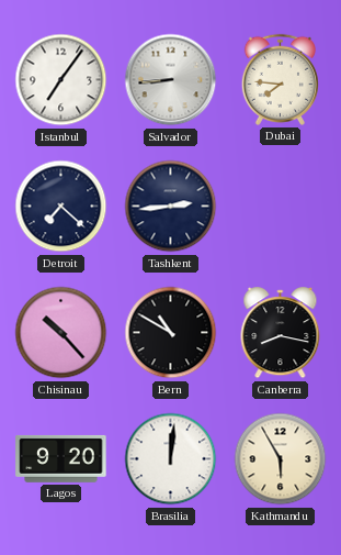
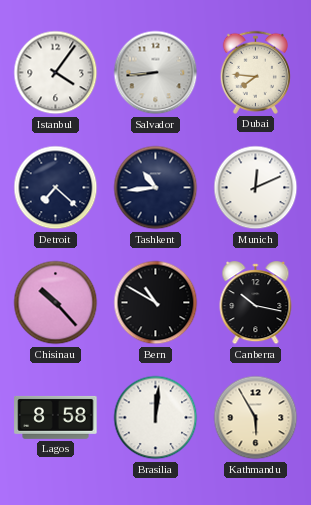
Istanbul: 7:06 -> 4:06
Tashkent: 2:44 -> 10:44
Munich: none -> 12:11
Canberra: 8:17 -> 10:17
Lagos: 9:20 -> 8:58
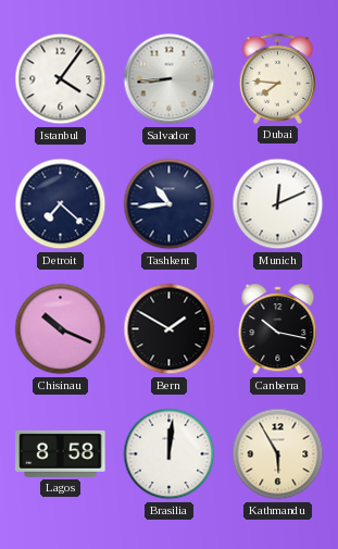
Chisinau: 10:23 -> 10:19
Bern: 10:50 -> 1:50
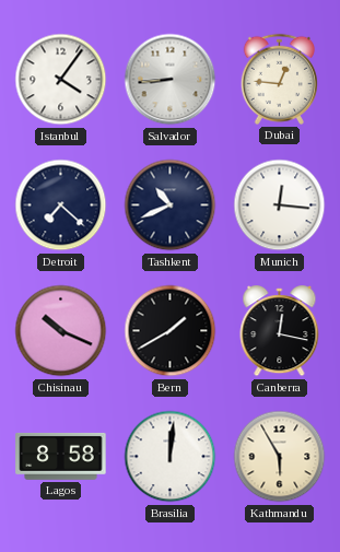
Dubai: 7:46 -> 12:46
Tashkent: 10:44 -> 10:41
Munich: 12:11 -> 12:16
Bern: 1:50 -> 1:40
Canberra: 10:17 -> 12:17
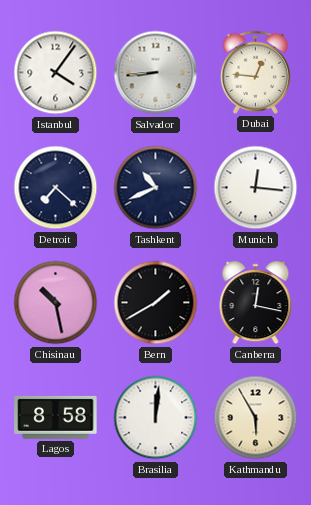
Chisinau: 10:19 -> 10:28
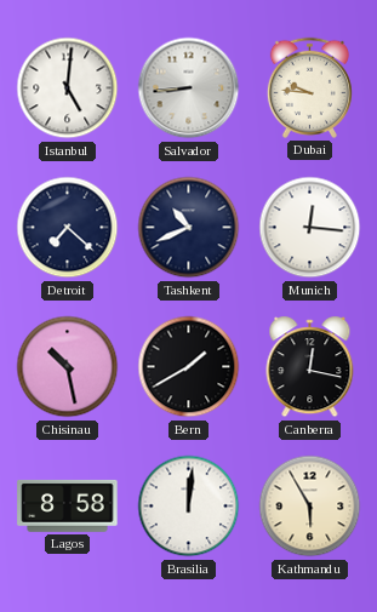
Istanbul: 4:06 -> 5:01
Dubai: 12:46 -> 9:46
